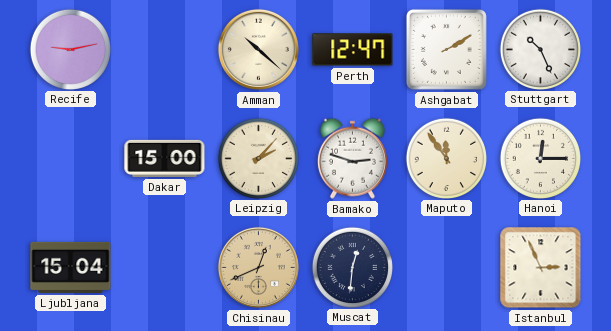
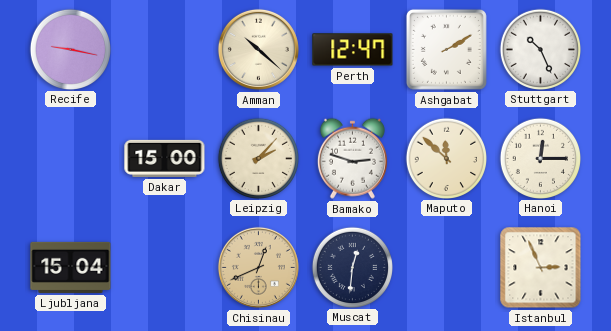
Recife: 9:13 -> 9:17
Maputo: 11:54 -> 11:52
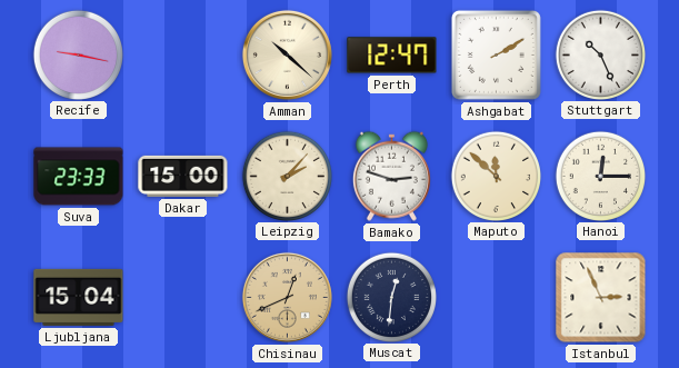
Suva: none -> 23:33
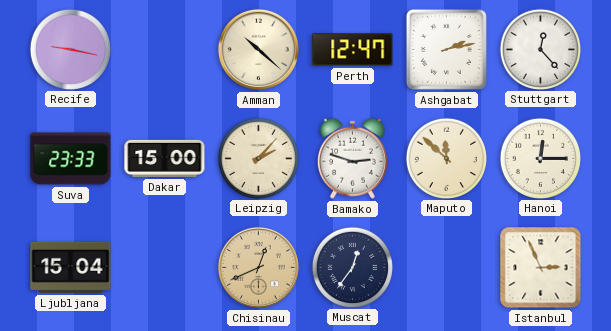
Ashgabat: 2:10 -> 2:13
Stuttgart: 10:26 -> 12:23
Muscat: 12:31 -> 12:36
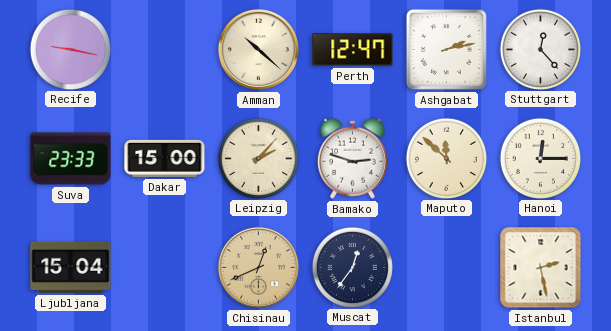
Istanbul: 2:56 -> 2:28
